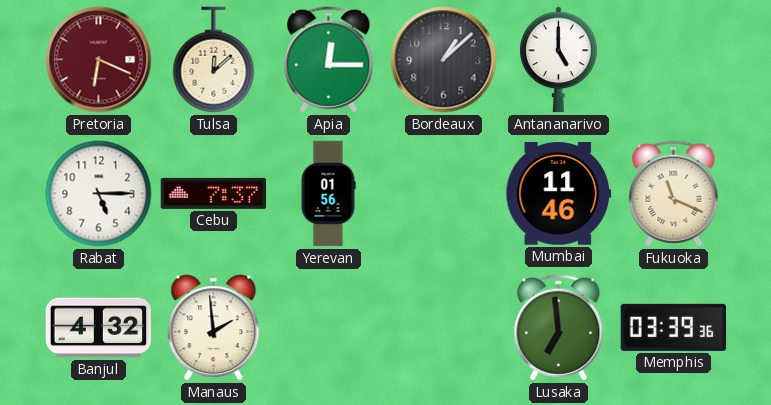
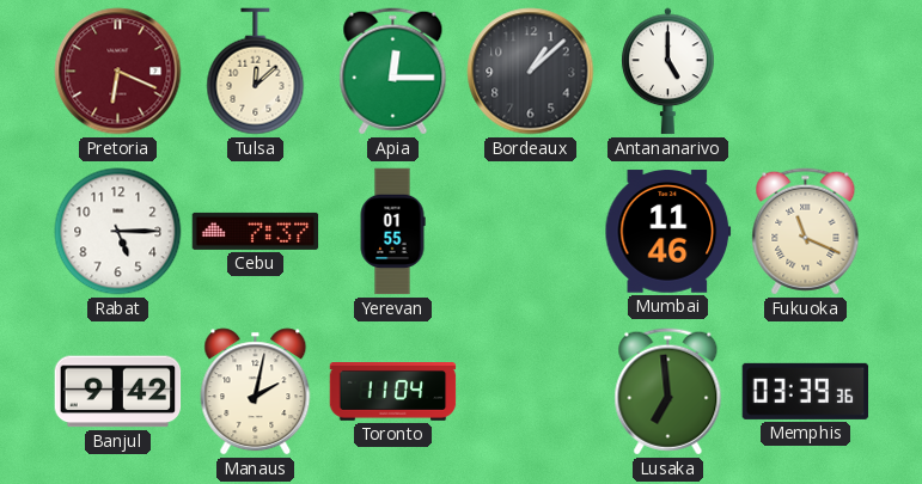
Yerevan: 01:56 -> 01:55
Banjul: 4:32 -> 9:42
Manaus: 1:59 -> 2:02
Toronto: none -> 11:04
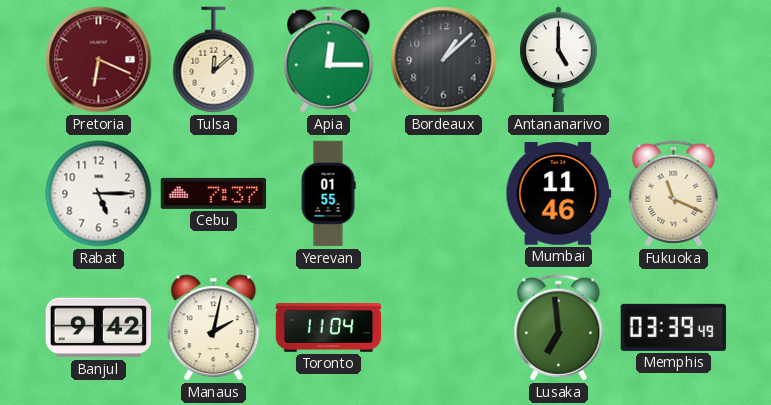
Memphis: 03:39:36 -> 03:39:49
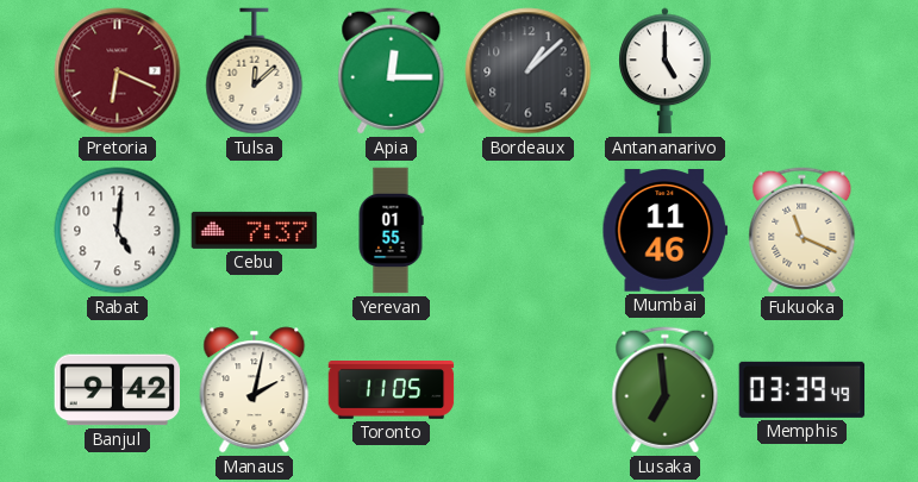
Rabat: 5:15 -> 5:01
Toronto: 11:04 -> 11:05
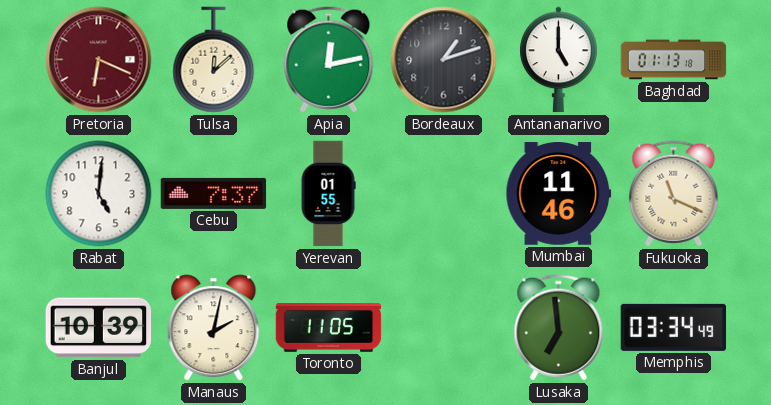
Apia: 12:15 -> 12:13
Bordeaux: 1:08 -> 1:12
Baghdad: none -> 01:13
Banjul: 9:42 -> 10:39
Memphis: 03:39 -> 03:34
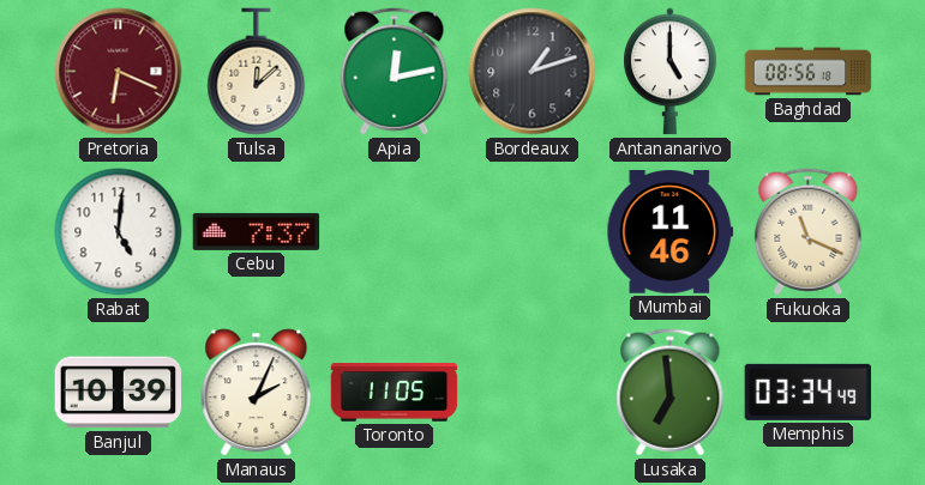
Baghdad: 01:13 -> 08:56
Yerevan: 01:55 -> none
Manaus: 2:02 -> 2:04
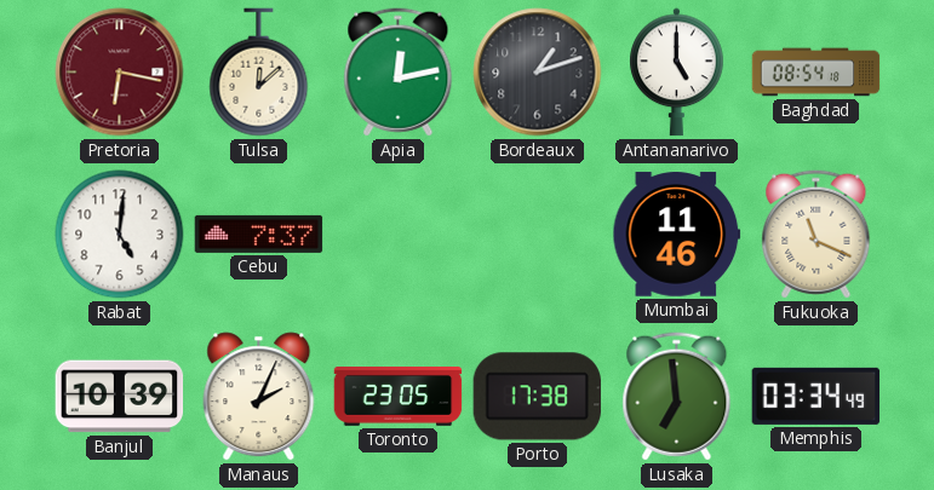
Pretoria: 6:19 -> 6:17
Baghdad: 08:56 -> 08:54
Toronto: 11:05 -> 23:05
Porto: none -> 17:38
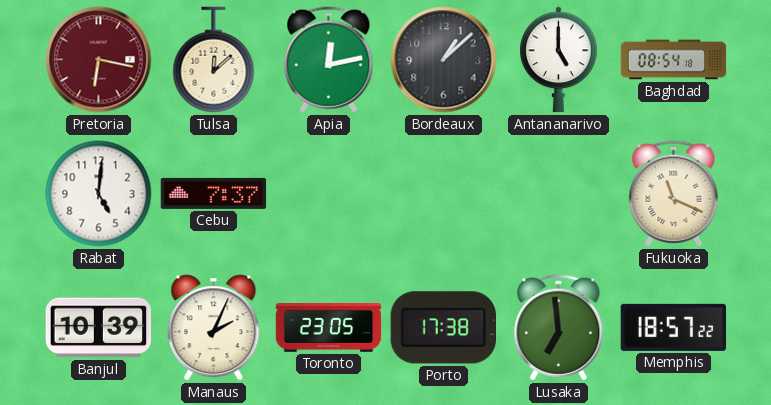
Bordeaux: 1:12 -> 1:08
Mumbai: 11:46 -> none
Memphis: 03:34 -> 18:57
